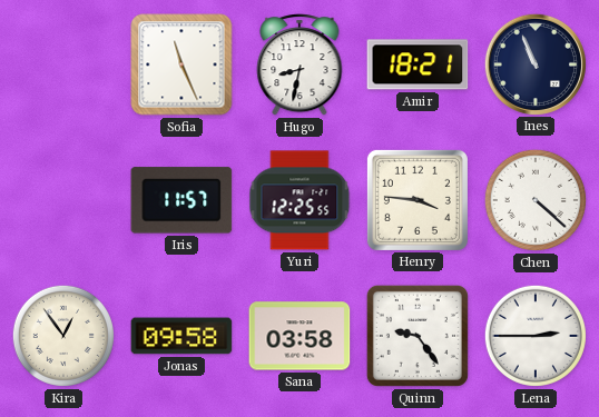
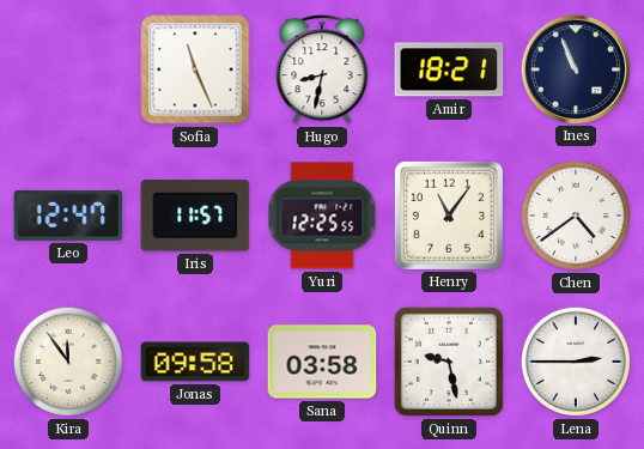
Leo: none -> 12:47
Henry: 3:46 -> 11:06
Chen: 4:22 -> 4:39
Kira: 12:54 -> 11:54
Quinn: 9:24 -> 9:28
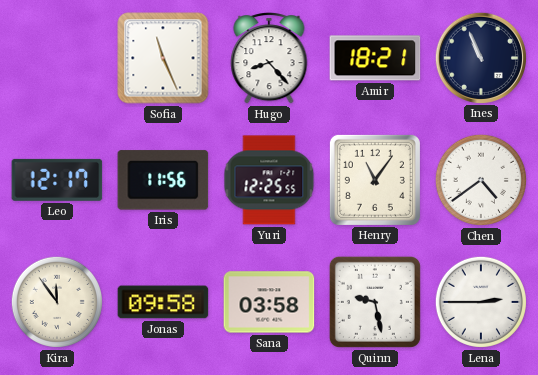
Hugo: 8:32 -> 8:23
Leo: 12:47 -> 12:17
Iris: 11:57 -> 11:56
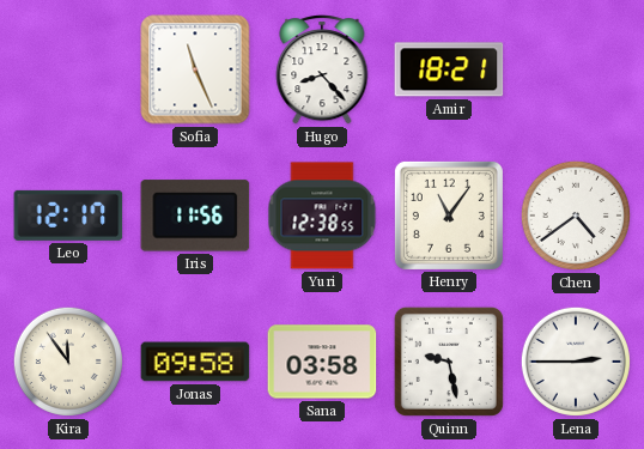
Ines: 10:56 -> none
Yuri: 12:25 -> 12:38
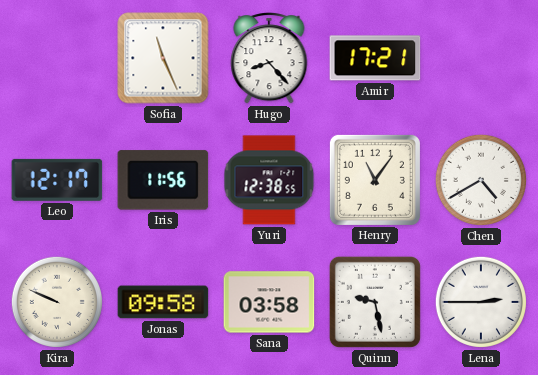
Amir: 18:21 -> 17:21
Chen: 4:39 -> 4:40
Kira: 11:54 -> 9:49
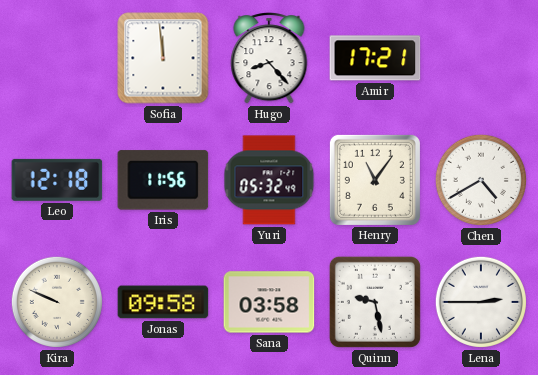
Sofia: 11:26 -> 11:59
Leo: 12:17 -> 12:18
Yuri: 12:38 -> 05:32
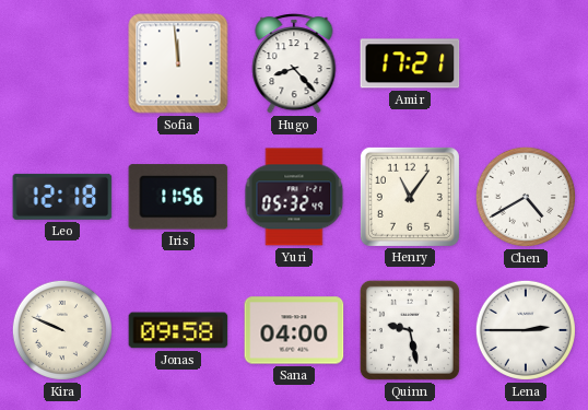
Sana: 03:58 -> 04:00
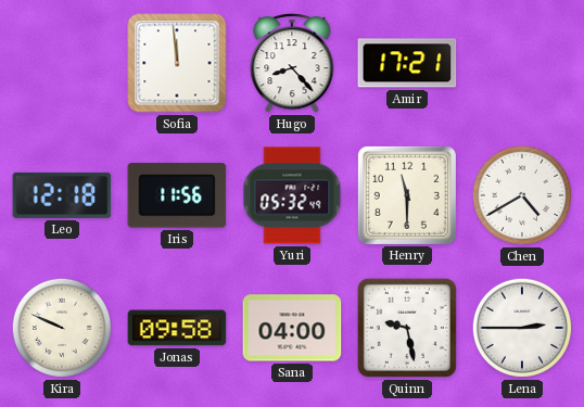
Henry: 11:06 -> 11:30
